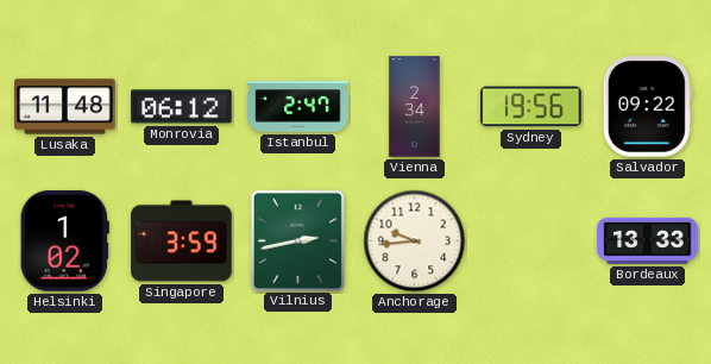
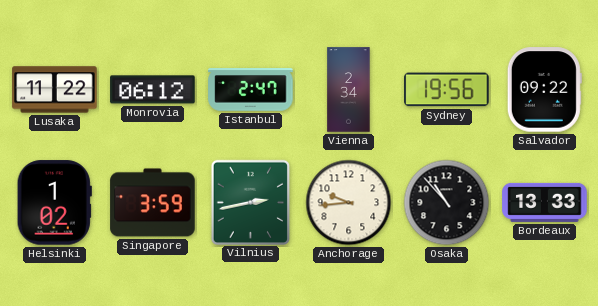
Lusaka: 11:48 -> 11:22
Osaka: none -> 10:53
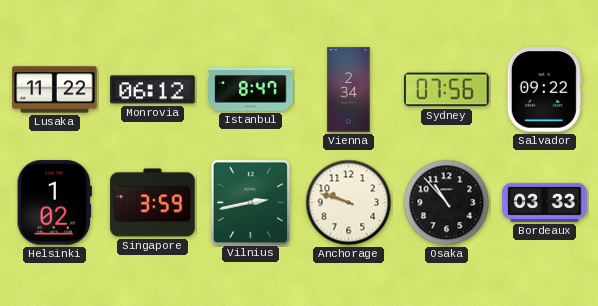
Istanbul: 2:47 -> 8:47
Sydney: 19:56 -> 07:56
Anchorage: 9:44 -> 9:48
Bordeaux: 13:33 -> 03:33
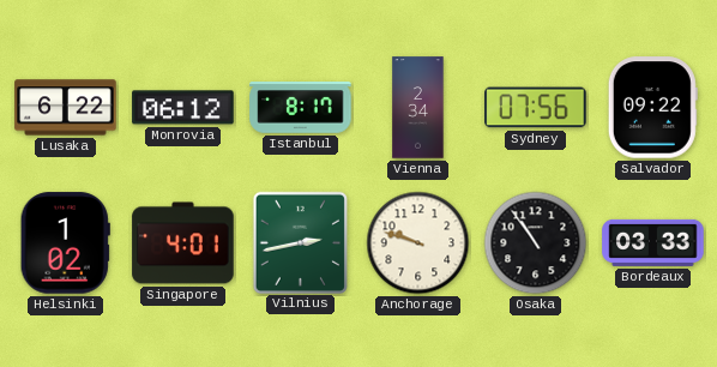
Lusaka: 11:22 -> 6:22
Istanbul: 8:47 -> 8:17
Singapore: 3:59 -> 4:01
Osaka: 10:53 -> 10:54
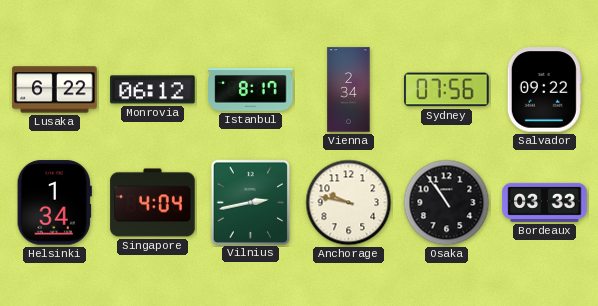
Helsinki: 1:02 -> 1:34
Singapore: 4:01 -> 4:04
Anchorage: 9:48 -> 9:47
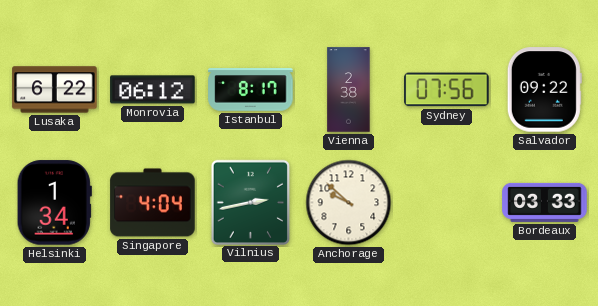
Vienna: 2:34 -> 2:38
Anchorage: 9:47 -> 9:52
Osaka: 10:54 -> none
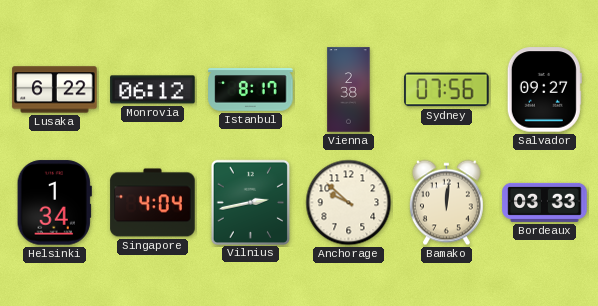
Salvador: 09:22 -> 09:27
Bamako: none -> 12:01
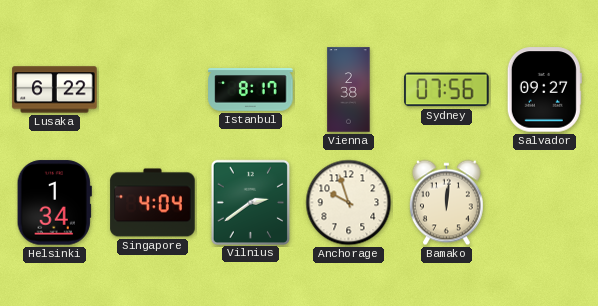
Monrovia: 06:12 -> none
Vilnius: 2:43 -> 2:39
Anchorage: 9:52 -> 9:57
Bordeaux: 03:33 -> none
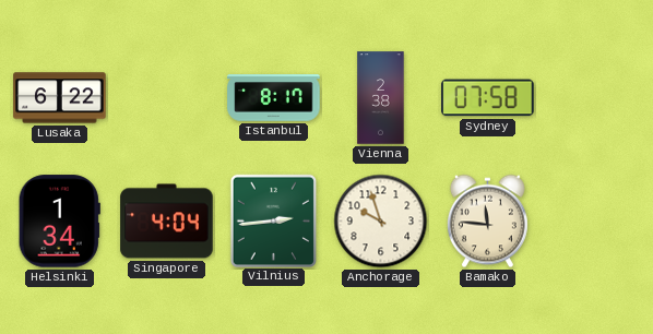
Sydney: 07:56 -> 07:58
Salvador: 09:27 -> none
Vilnius: 2:39 -> 2:44
Bamako: 12:01 -> 11:46
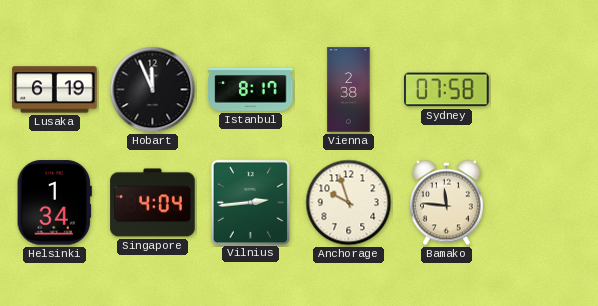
Lusaka: 6:22 -> 6:19
Hobart: none -> 11:56
